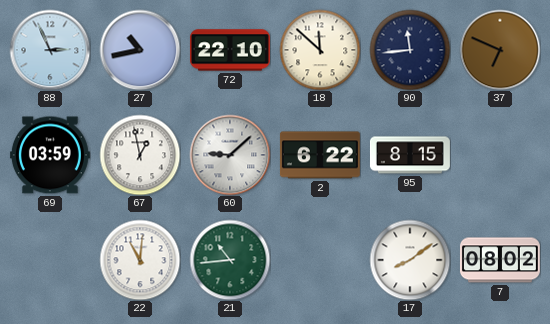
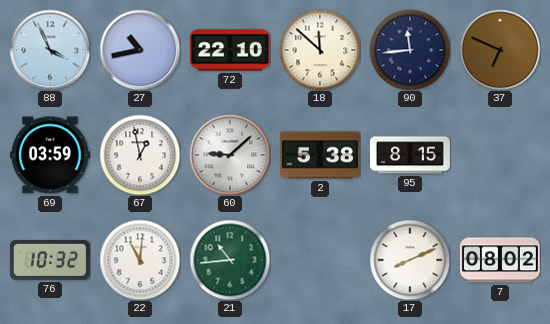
88: 2:56 -> 3:56
2: 6:22 -> 5:38
76: none -> 10:32
17: 8:09 -> 8:11
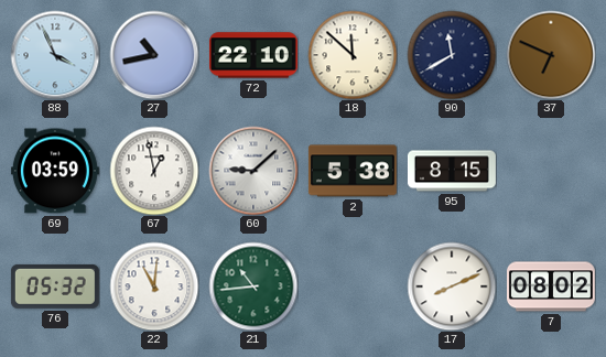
90: 11:44 -> 11:40
76: 10:32 -> 05:32
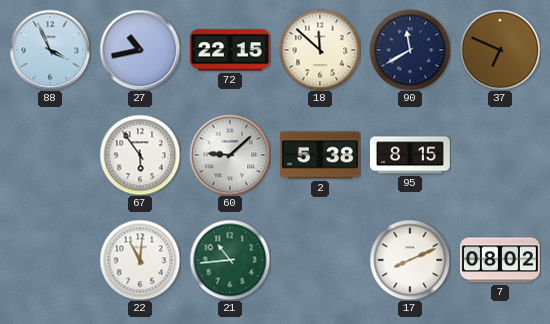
72: 22:10 -> 22:15
69: 03:59 -> none
67: 12:58 -> 5:54
76: 05:32 -> none
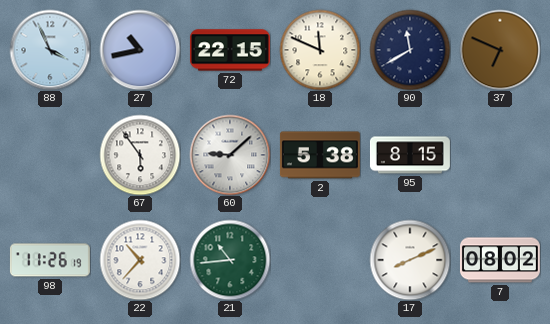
18: 11:52 -> 11:49
98: none -> 11:26
22: 11:01 -> 10:37
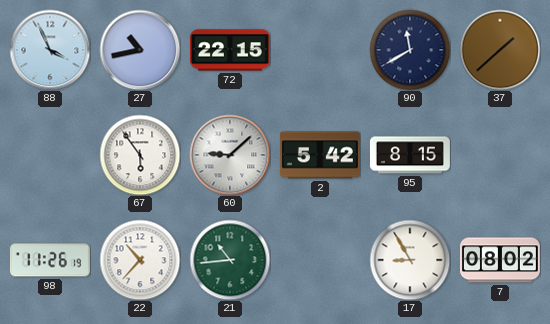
18: 11:49 -> none
37: 6:49 -> 1:38
2: 5:38 -> 5:42
17: 8:11 -> 8:55
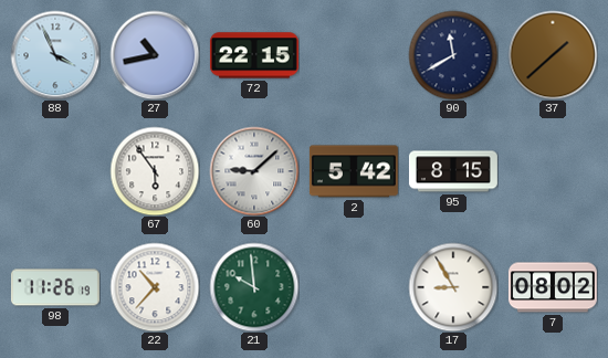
21: 10:44 -> 9:59
